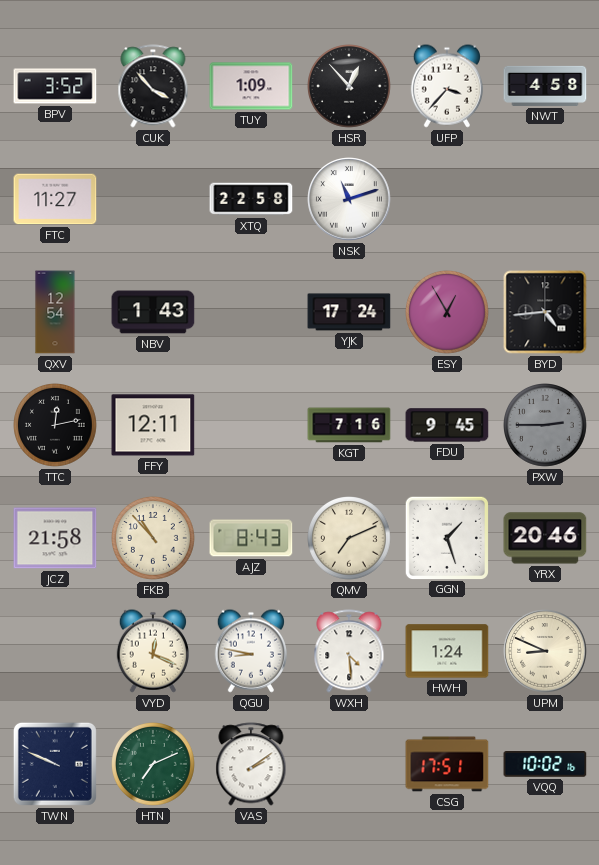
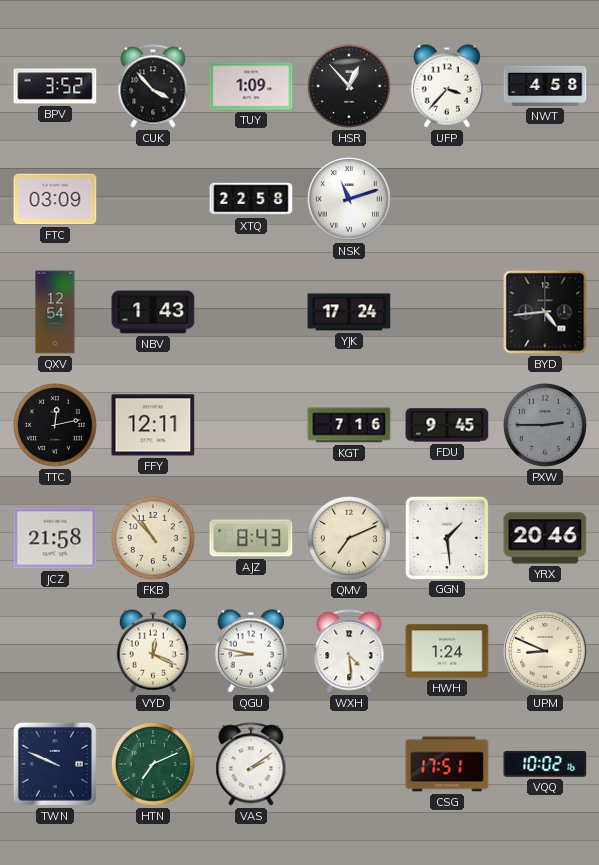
FTC: 11:27 -> 03:09
ESY: 12:55 -> none
GGN: 1:27 -> 1:29
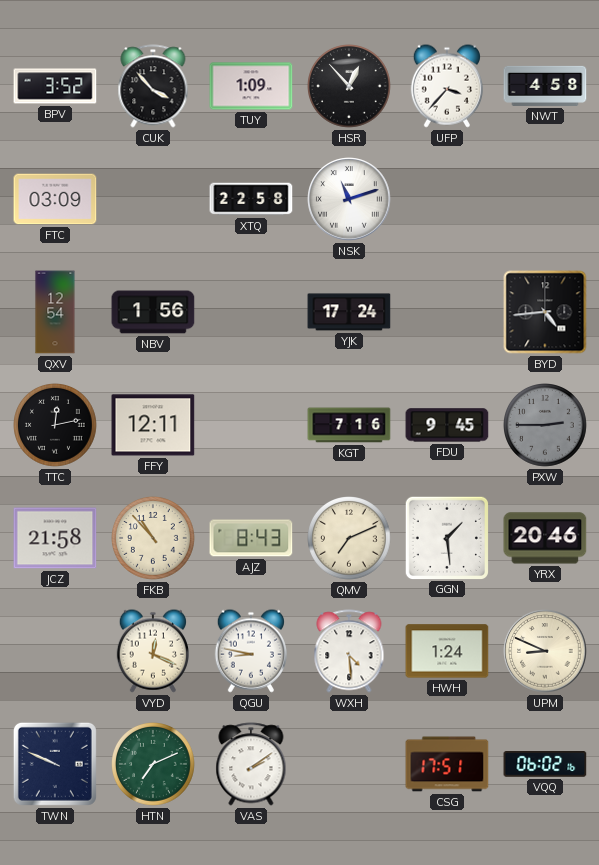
NBV: 1:43 -> 1:56
VQQ: 10:02 -> 06:02
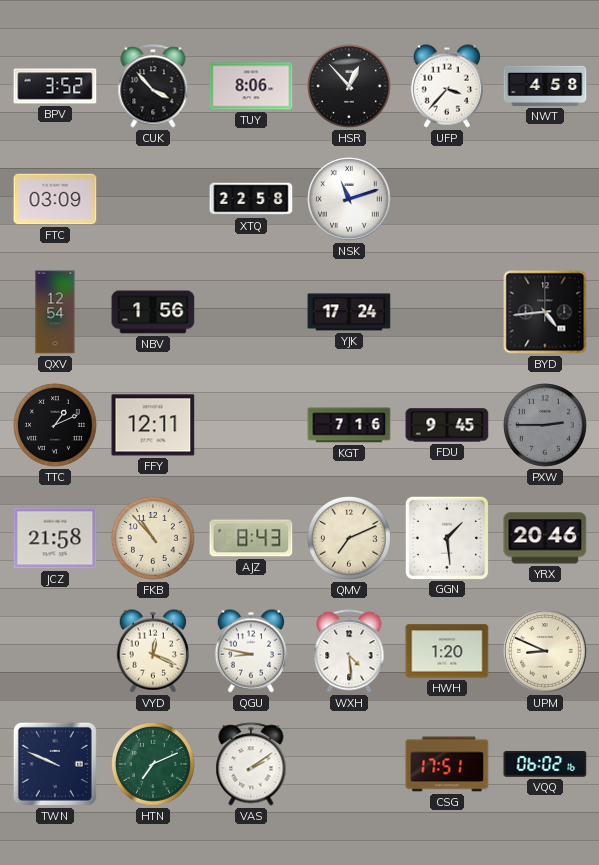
TUY: 1:09 -> 8:06
TTC: 12:13 -> 1:11
HWH: 1:24 -> 1:20
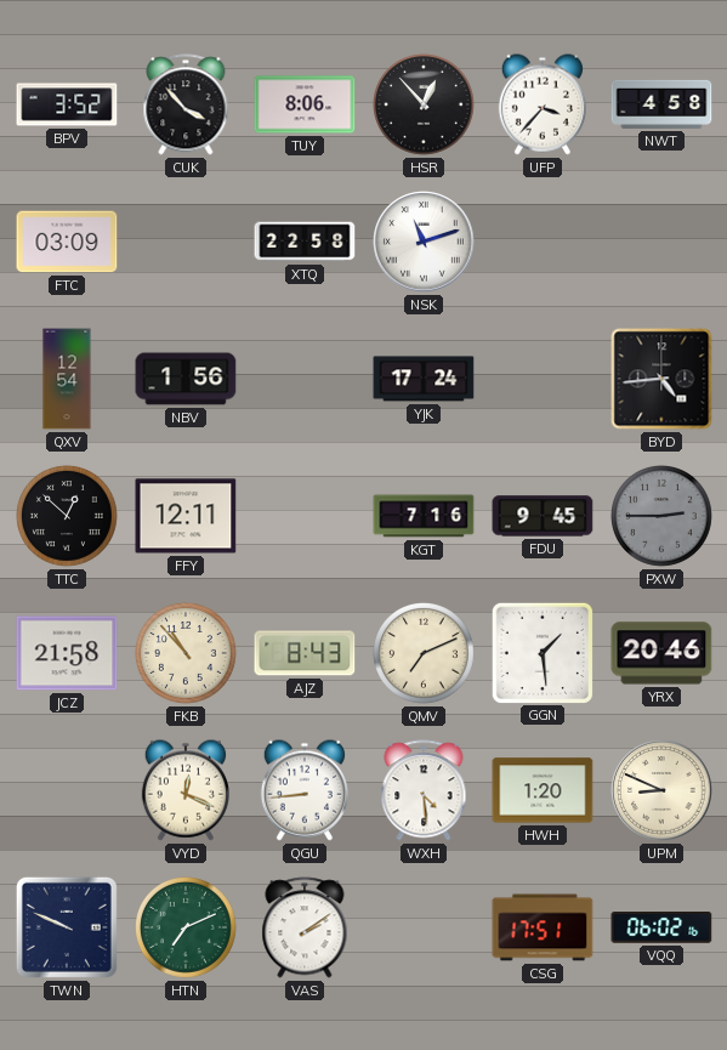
TTC: 1:11 -> 12:52
QGU: 8:47 -> 8:44
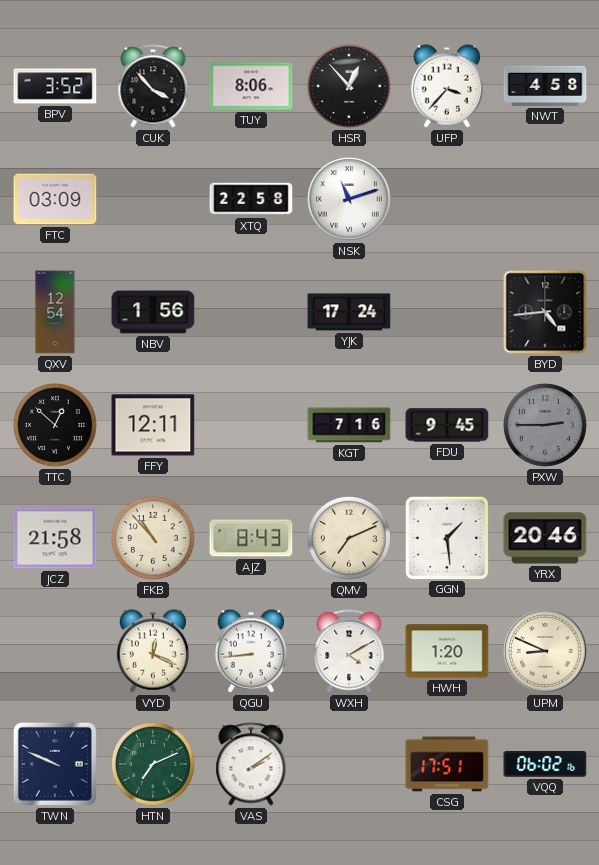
WXH: 4:29 -> 4:10
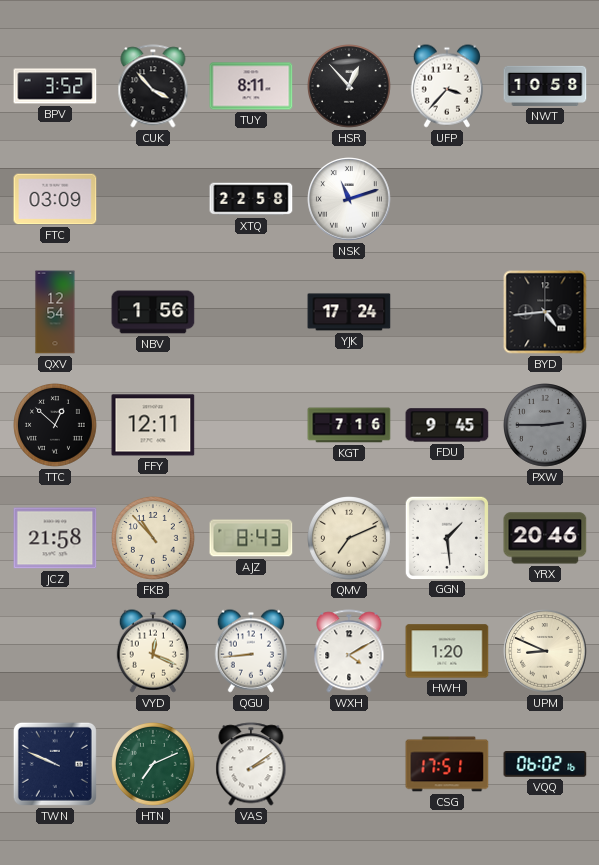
TUY: 8:06 -> 8:11
NWT: 4:58 -> 10:58
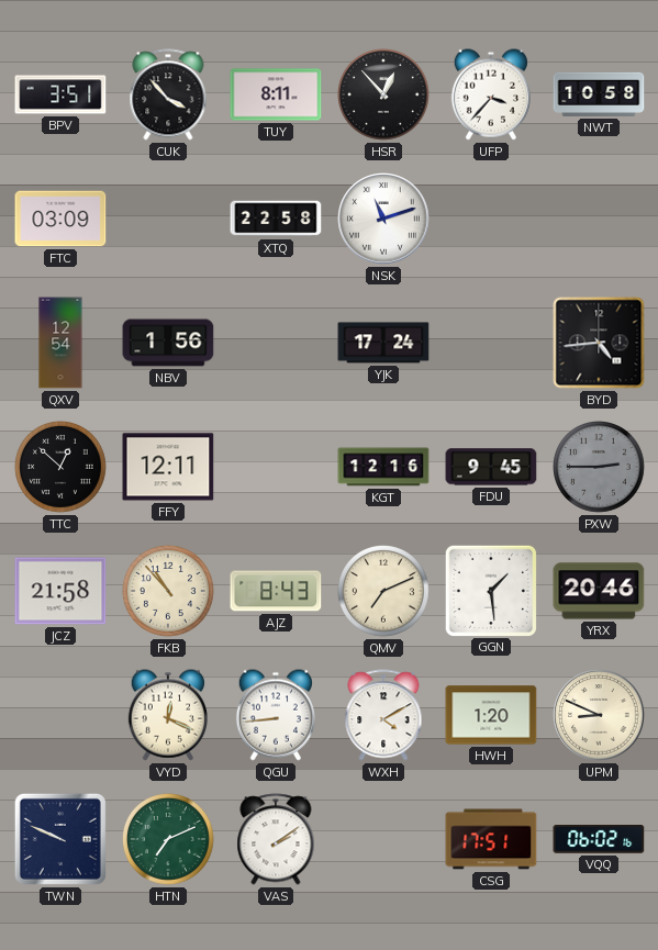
BPV: 3:52 -> 3:51
KGT: 7:16 -> 12:16
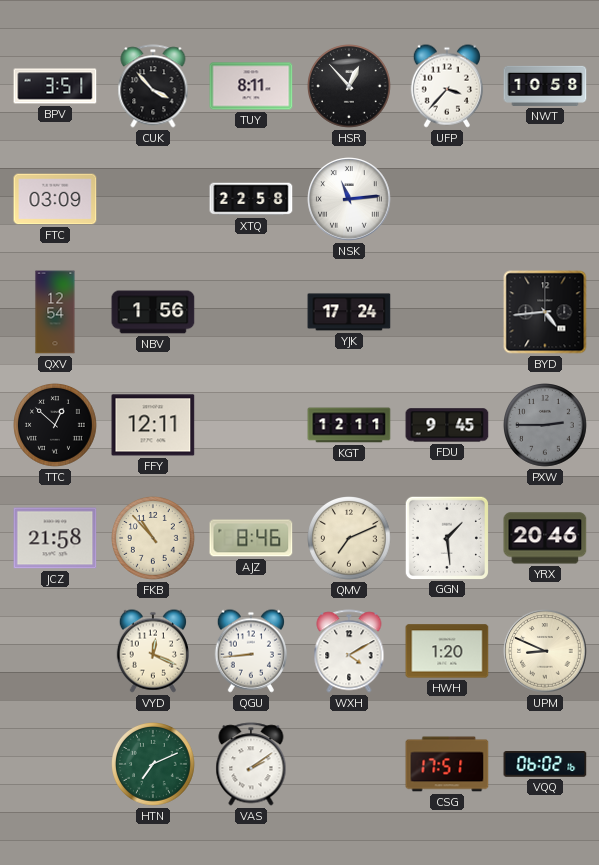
NSK: 11:12 -> 11:14
KGT: 12:16 -> 12:11
AJZ: 8:43 -> 8:46
TWN: 9:49 -> none
